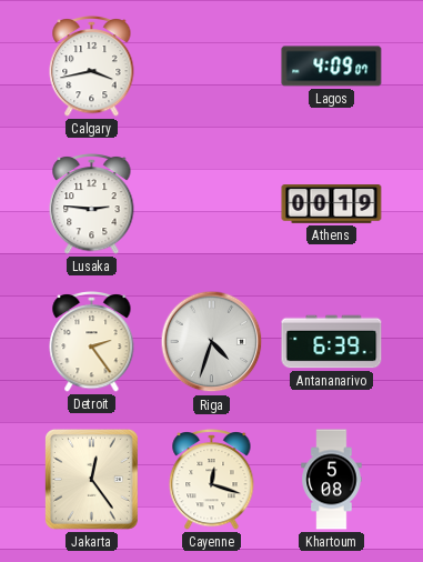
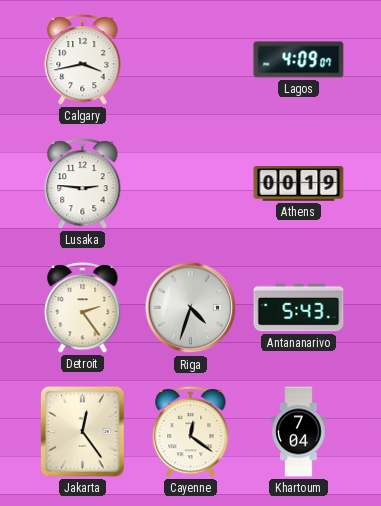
Antananarivo: 6:39 -> 5:43
Cayenne: 12:18 -> 12:21
Khartoum: 5:08 -> 7:04
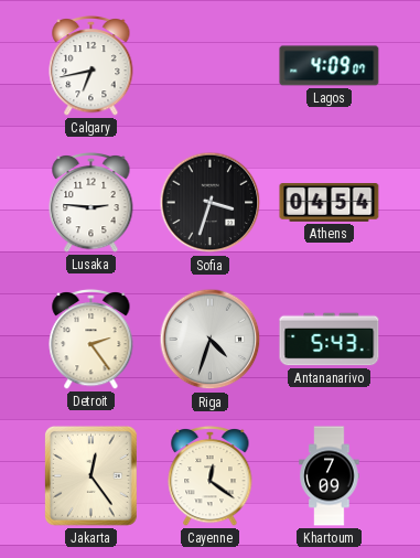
Calgary: 3:43 -> 6:43
Sofia: none -> 3:33
Athens: 00:19 -> 04:54
Khartoum: 7:04 -> 7:09
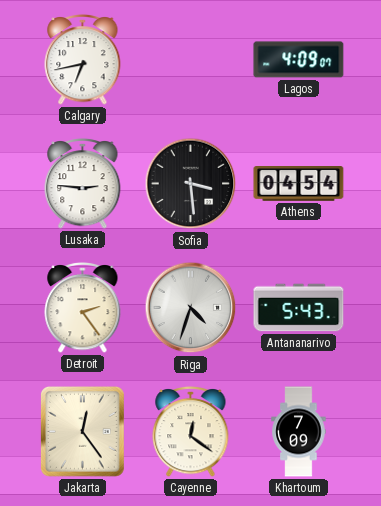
Sofia: 3:33 -> 3:29
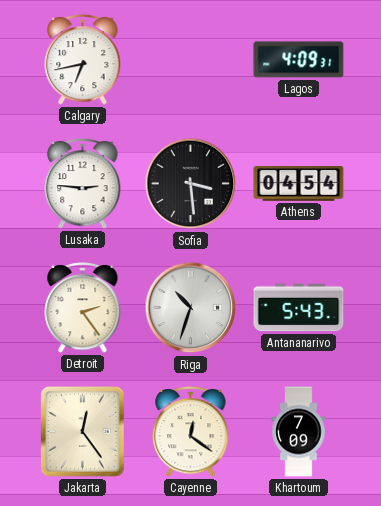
Lagos: 4:09:07 -> 4:09:31
Riga: 4:33 -> 10:33
